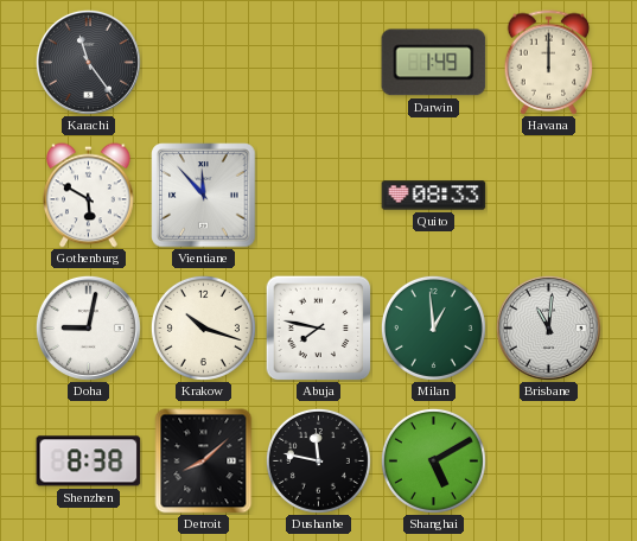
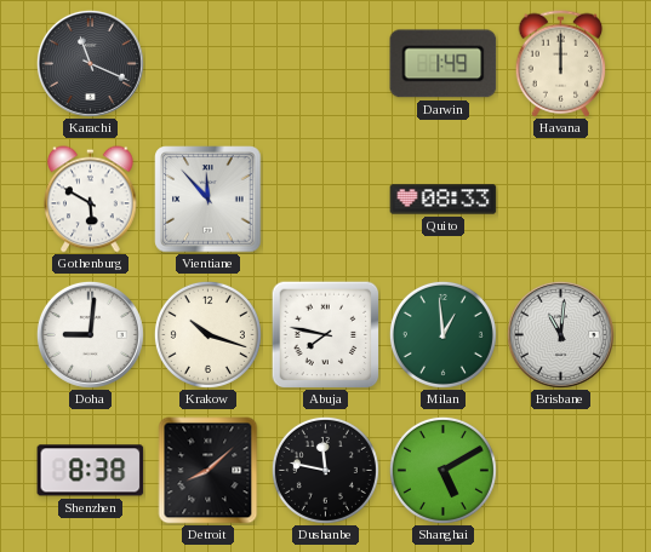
Karachi: 11:24 -> 11:19
Doha: 9:02 -> 9:01
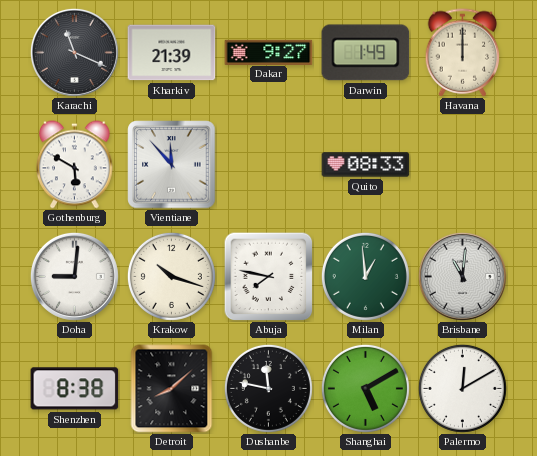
Kharkiv: none -> 21:39
Dakar: none -> 9:27
Palermo: none -> 12:10
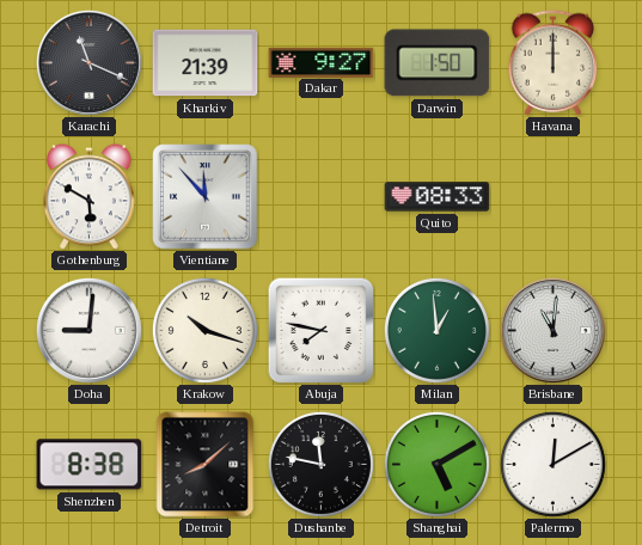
Darwin: 1:49 -> 1:50
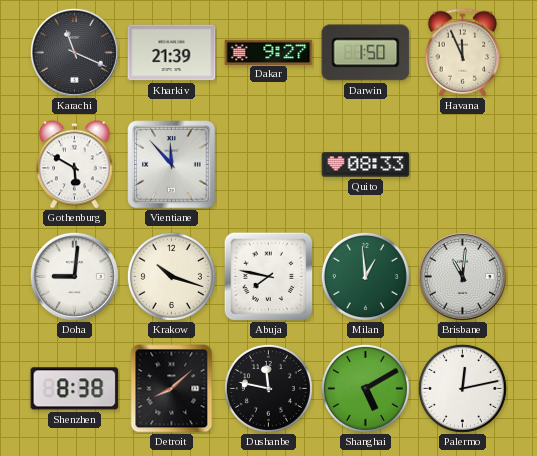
Havana: 12:00 -> 11:56
Palermo: 12:10 -> 12:13
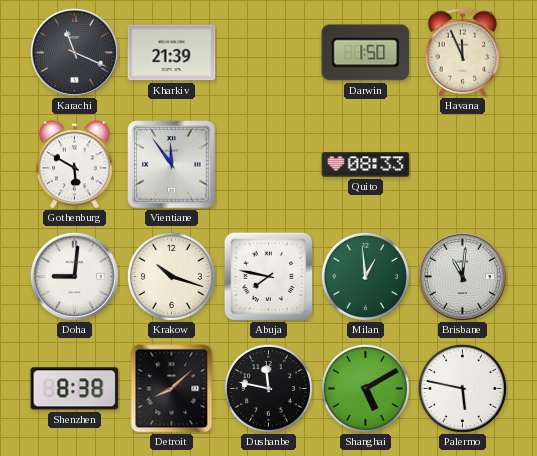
Dakar: 9:27 -> none
Vientiane: 11:53 -> 11:54
Palermo: 12:13 -> 5:47
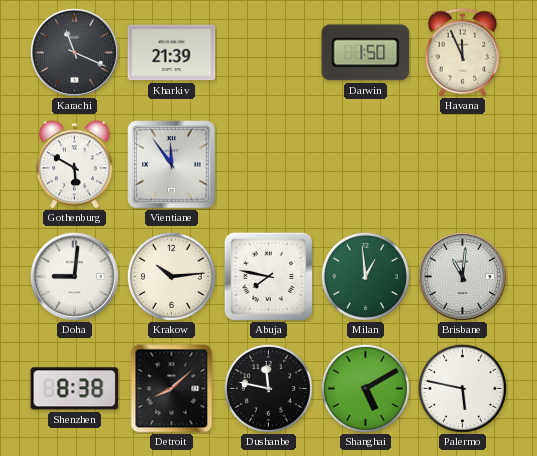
Quito: 08:33 -> none
Krakow: 10:18 -> 10:14
